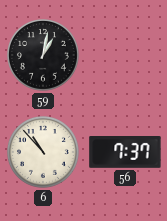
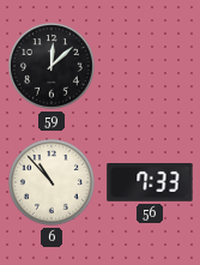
59: 1:02 -> 12:08
56: 7:37 -> 7:33
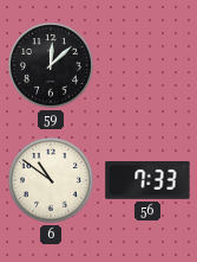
6: 10:53 -> 10:51
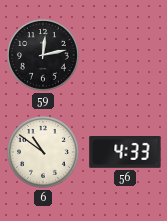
59: 12:08 -> 12:13
56: 7:33 -> 4:33
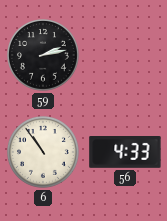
59: 12:13 -> 2:13
6: 10:51 -> 10:54
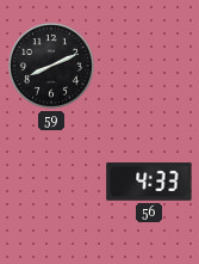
59: 2:13 -> 8:11
6: 10:54 -> none
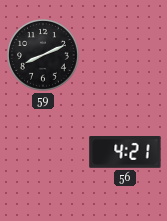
56: 4:33 -> 4:21
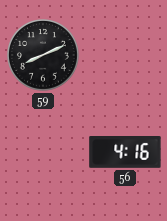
56: 4:21 -> 4:16
